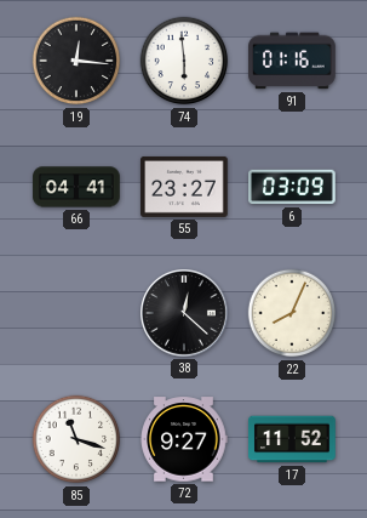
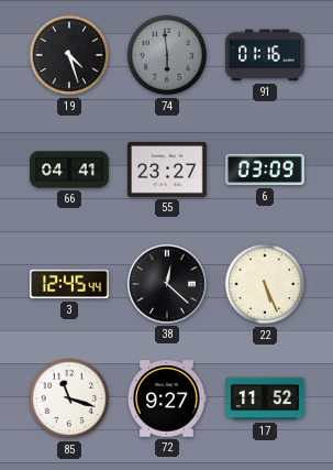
19: 12:16 -> 4:27
74 dial: white -> grey
3: none -> 12:45
22: 8:04 -> 5:26
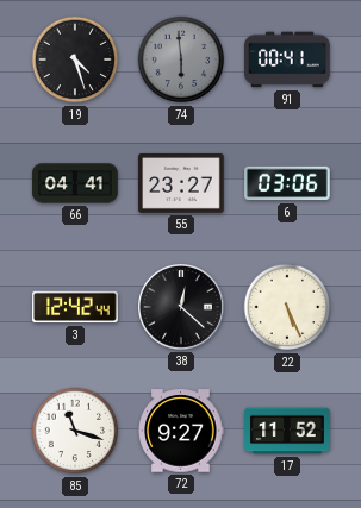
91: 01:16 -> 00:41
6: 03:09 -> 03:06
3: 12:45 -> 12:42
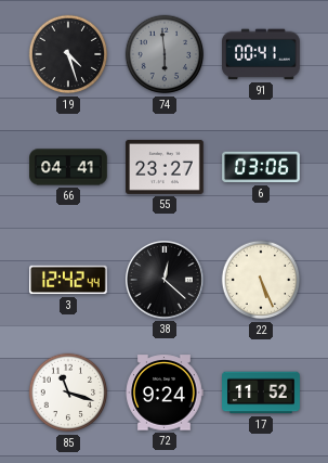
72: 9:27 -> 9:24
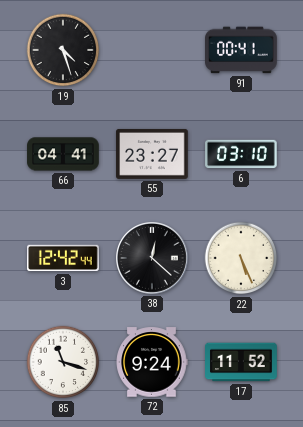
74: 5:59 -> none
6: 03:06 -> 03:10
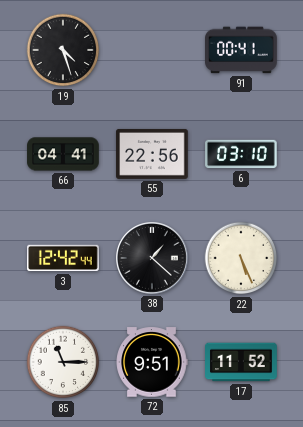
55: 23:27 -> 22:56
38: 12:22 -> 1:22
85: 11:18 -> 11:15
72: 9:24 -> 9:51
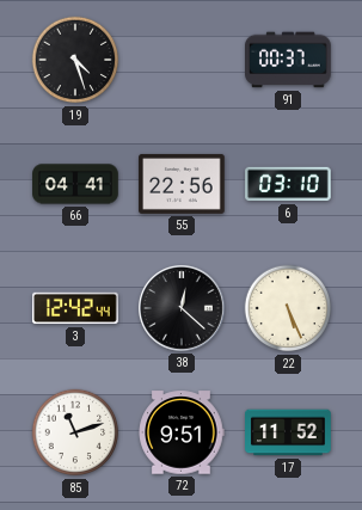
91: 00:41 -> 00:37
38: 1:22 -> 12:22
85: 11:15 -> 11:12
